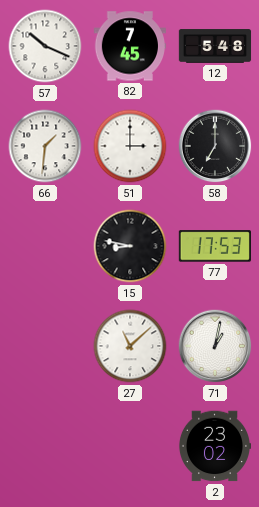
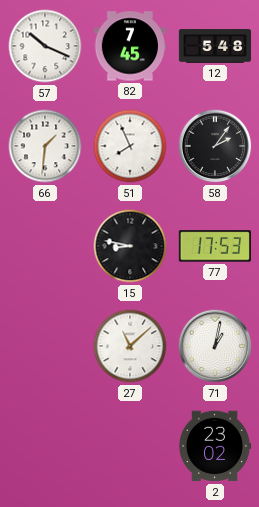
51: 3:00 -> 7:56
58: 7:00 -> 2:06
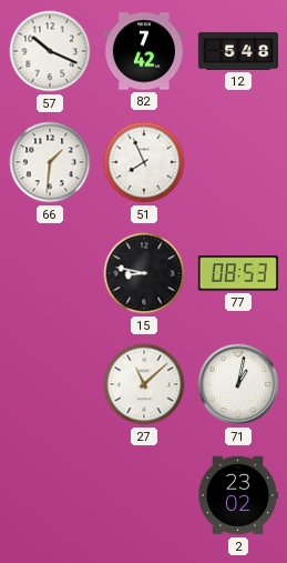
82: 7:45 -> 7:42
58: 2:06 -> none
77: 17:53 -> 08:53
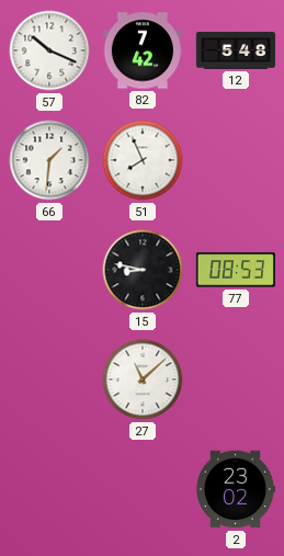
71: 1:02 -> none
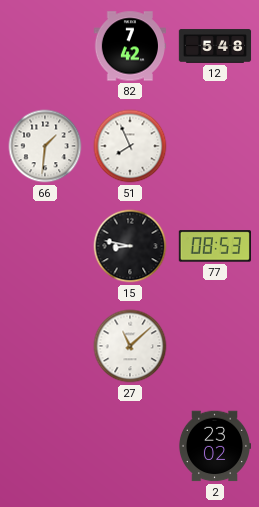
57: 10:19 -> none
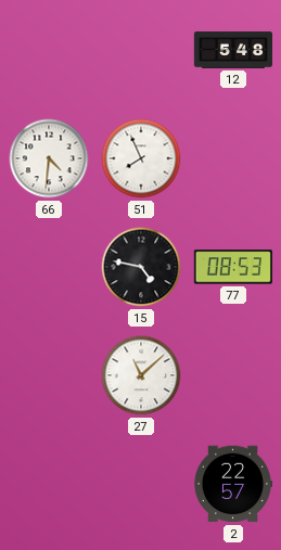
82: 7:42 -> none
66: 1:31 -> 4:31
15: 8:47 -> 4:47
2: 23:02 -> 22:57
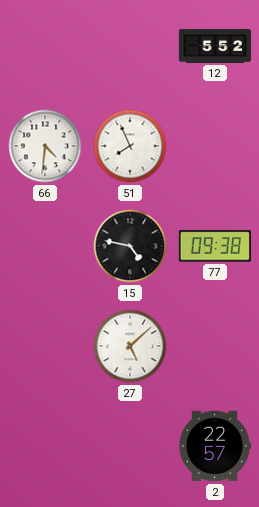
12: 5:48 -> 5:52
77: 08:53 -> 09:38
27: 11:08 -> 5:08
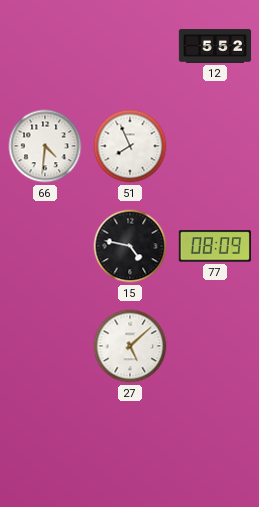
77: 09:38 -> 08:09
2: 22:57 -> none
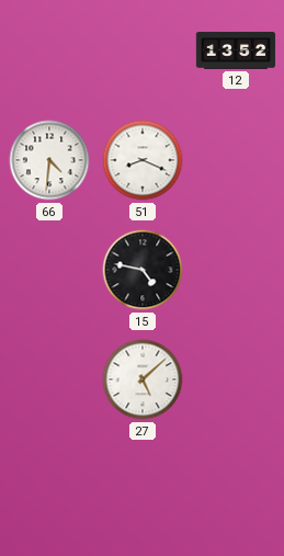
12: 5:52 -> 13:52
51: 7:56 -> 8:19
77: 08:09 -> none
